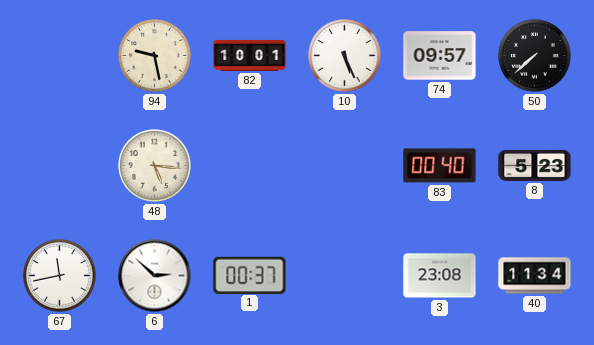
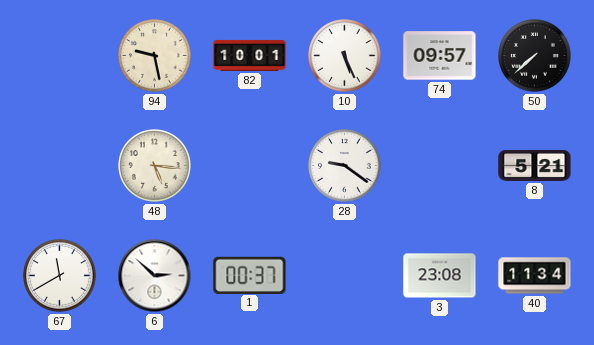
28: none -> 9:21
83: 00:40 -> none
8: 5:23 -> 5:21
67: 11:43 -> 11:40
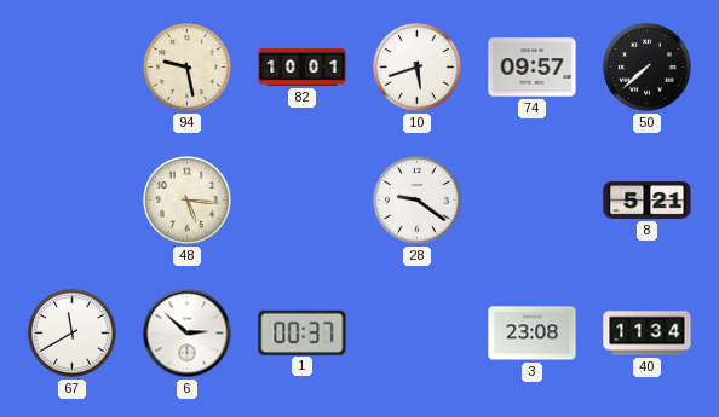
10: 5:26 -> 5:42
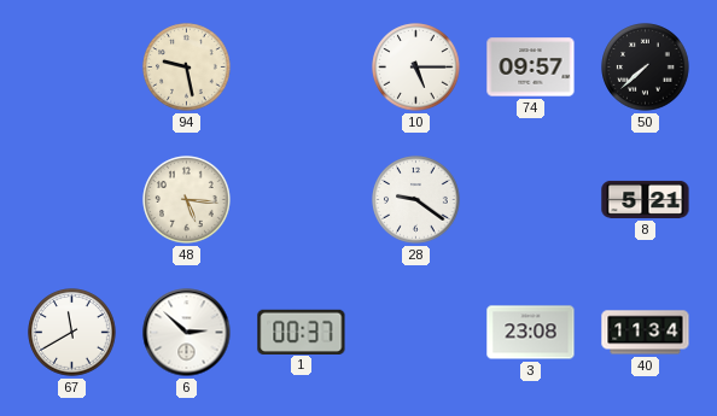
82: 10:01 -> none
10: 5:42 -> 5:15
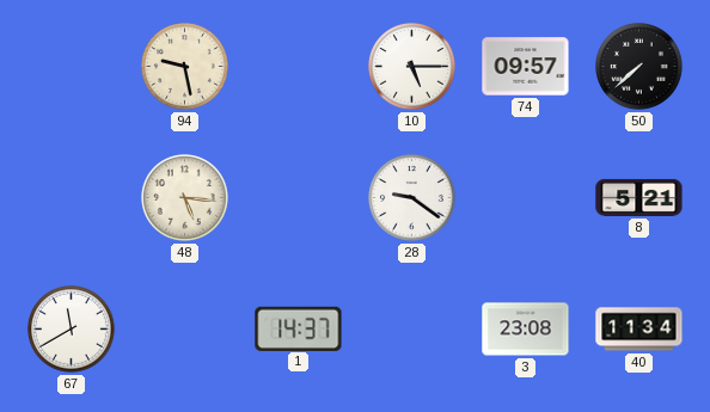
6: 2:52 -> none
1: 00:37 -> 14:37
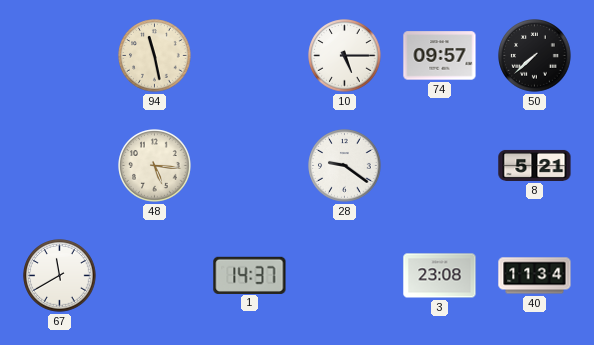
94: 9:28 -> 11:28
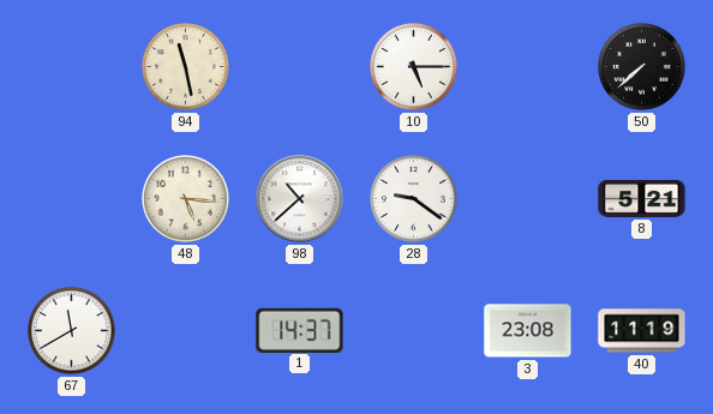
74: 09:57 -> none
98: none -> 10:38
40: 11:34 -> 11:19
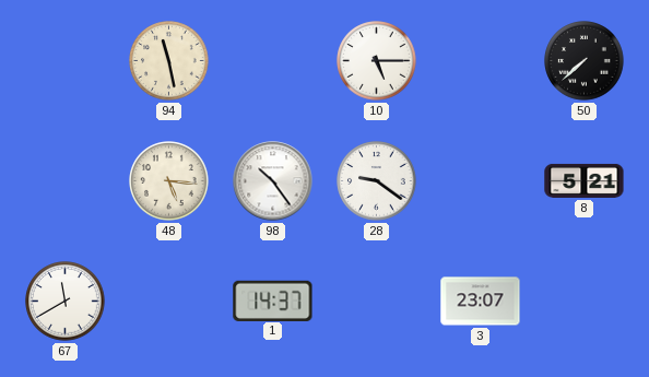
98: 10:38 -> 10:24
3: 23:08 -> 23:07
40: 11:19 -> none
